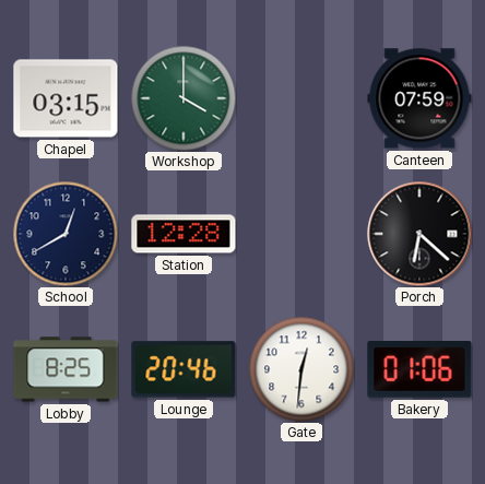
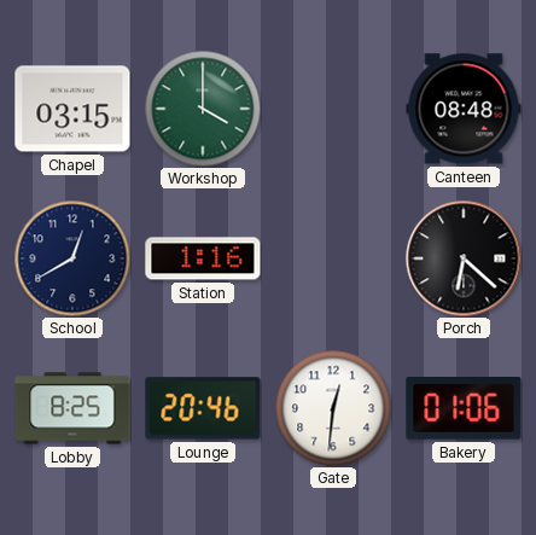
Canteen: 07:59 -> 08:48
Station: 12:28 -> 1:16
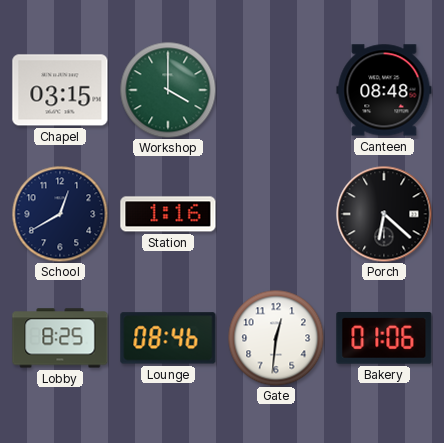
Lounge: 20:46 -> 08:46
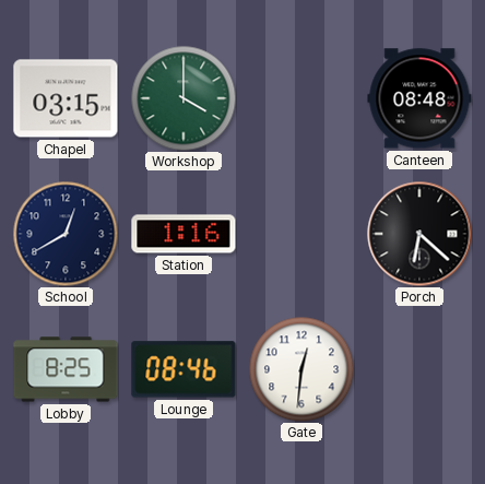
Bakery: 01:06 -> none
